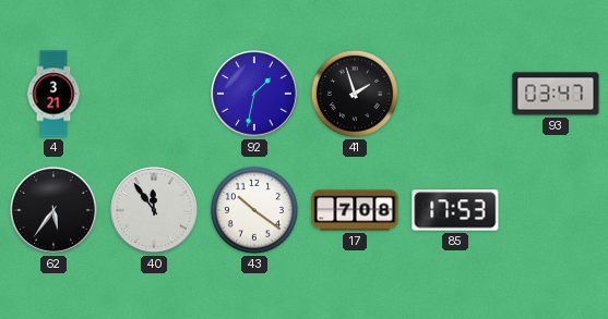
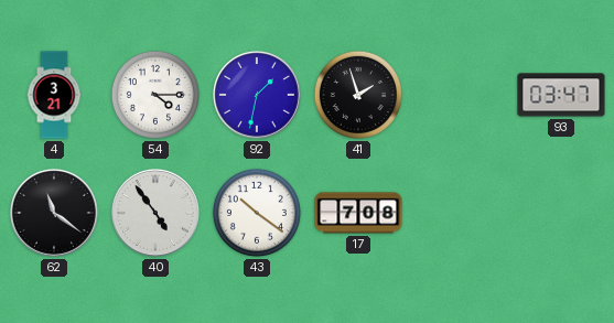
54: none -> 4:15
62: 5:36 -> 11:21
40: 11:54 -> 4:54
85: 17:53 -> none
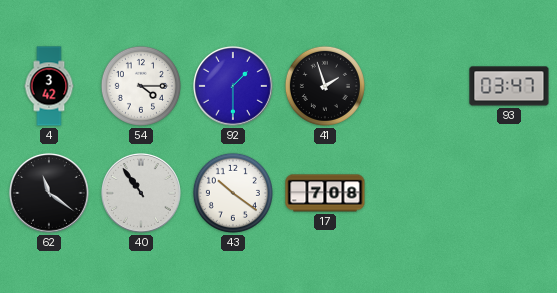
4: 3:21 -> 3:42
92: 1:32 -> 1:30
40: 4:54 -> 10:54
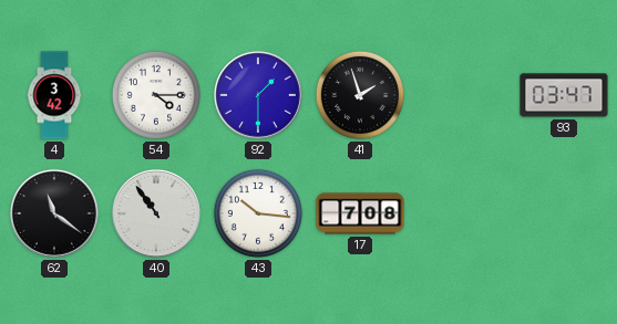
43: 10:21 -> 10:16
